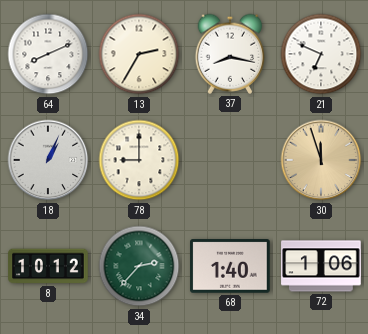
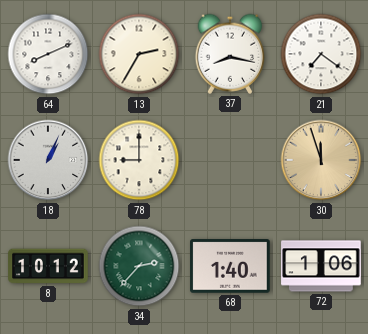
21: 6:49 -> 7:21
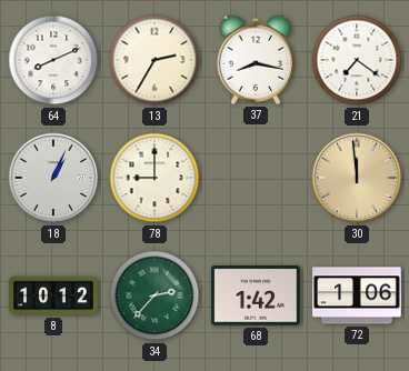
30: 11:57 -> 11:59
68: 1:40 -> 1:42
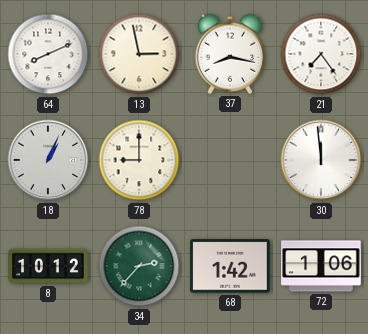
13: 2:35 -> 2:58
21: 7:21 -> 7:24
30 dial: champagne -> white
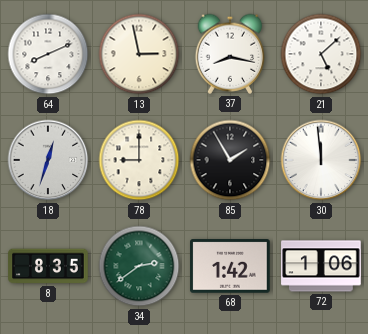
21: 7:24 -> 5:08
18: 1:04 -> 12:33
85: none -> 1:55
8: 10:12 -> 8:35
34: 2:37 -> 2:39
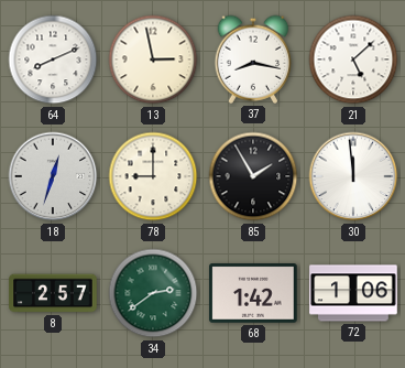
8: 8:35 -> 2:57
